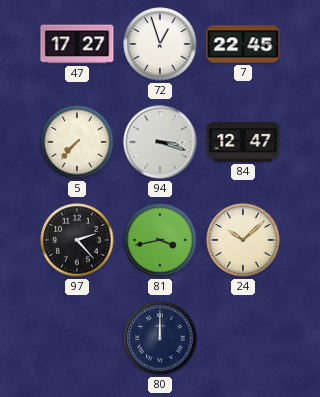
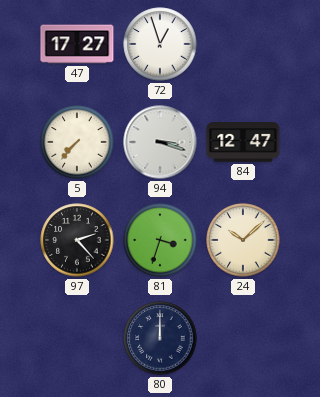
7: 22:45 -> none
81: 3:43 -> 3:33
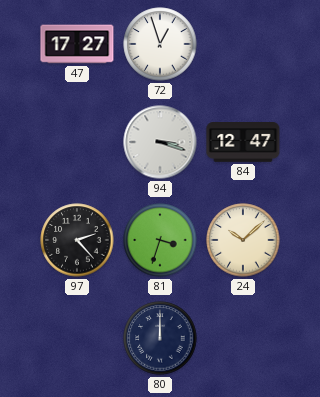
5: 7:37 -> none
